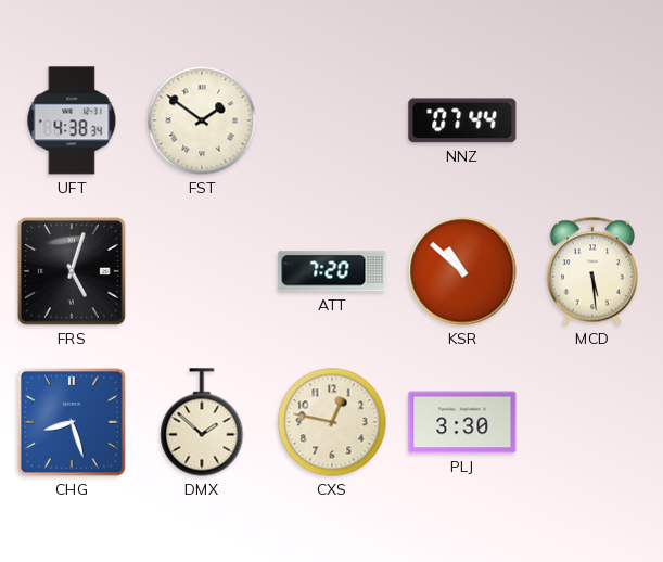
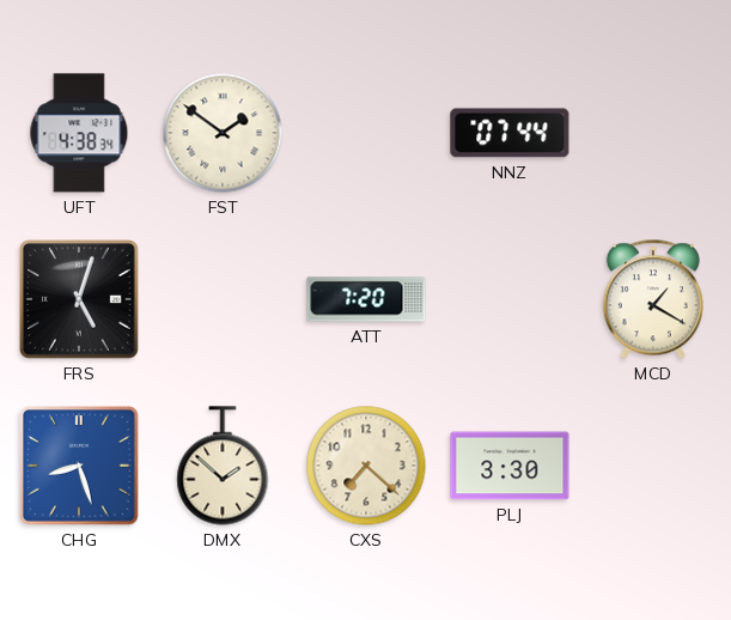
KSR: 10:52 -> none
MCD: 5:29 -> 1:20
CXS: 12:47 -> 7:22
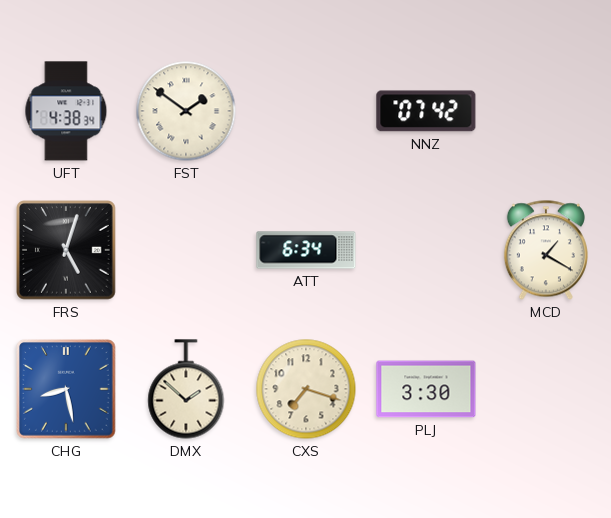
NNZ: 07:44 -> 07:42
ATT: 7:20 -> 6:34
CHG: 8:27 -> 8:28
CXS: 7:22 -> 7:18
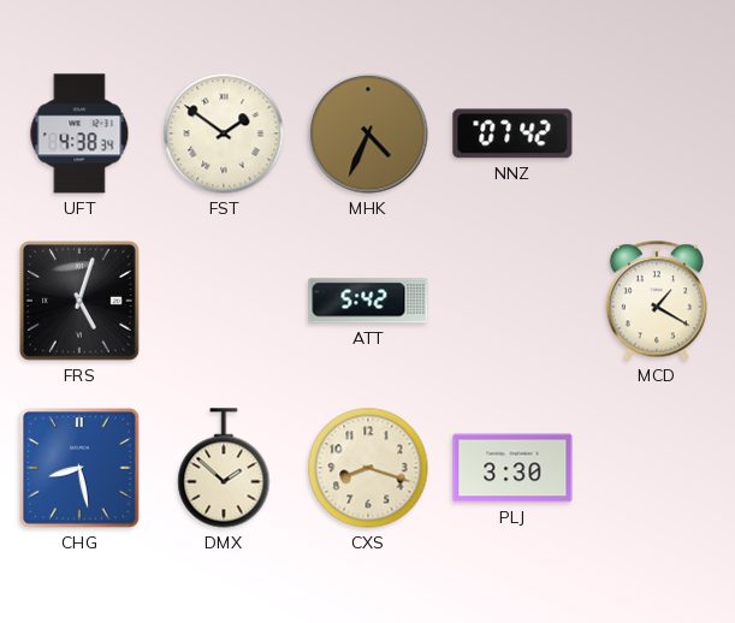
MHK: none -> 4:34
ATT: 6:34 -> 5:42
CXS: 7:18 -> 8:18
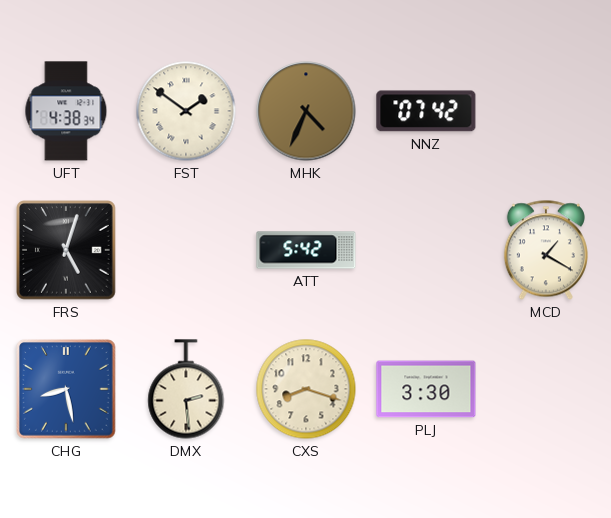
DMX: 1:52 -> 2:29
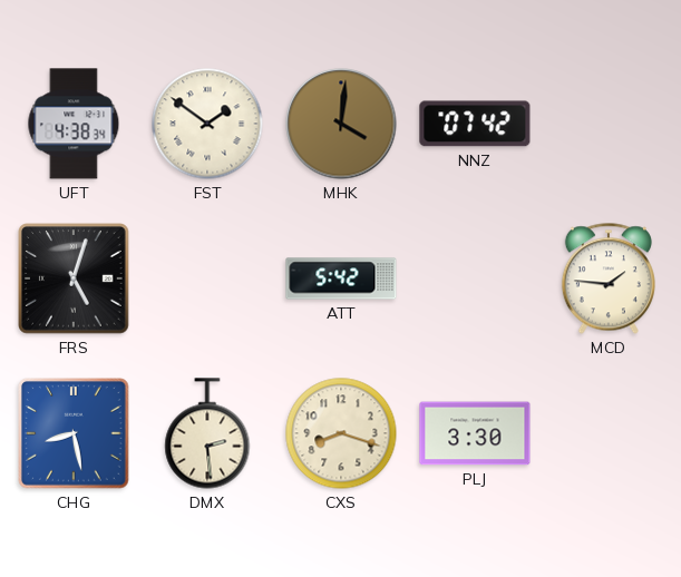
MHK: 4:34 -> 4:01
MCD: 1:20 -> 1:46
